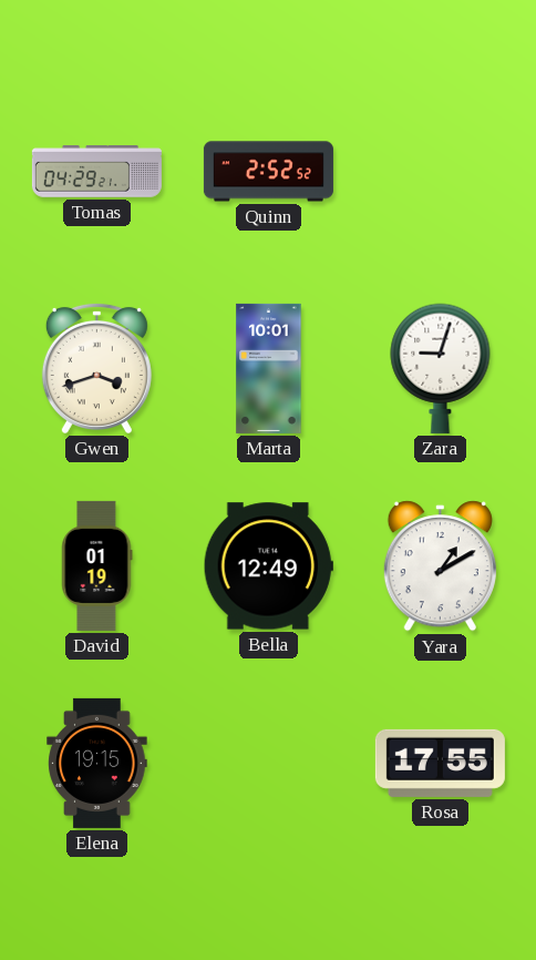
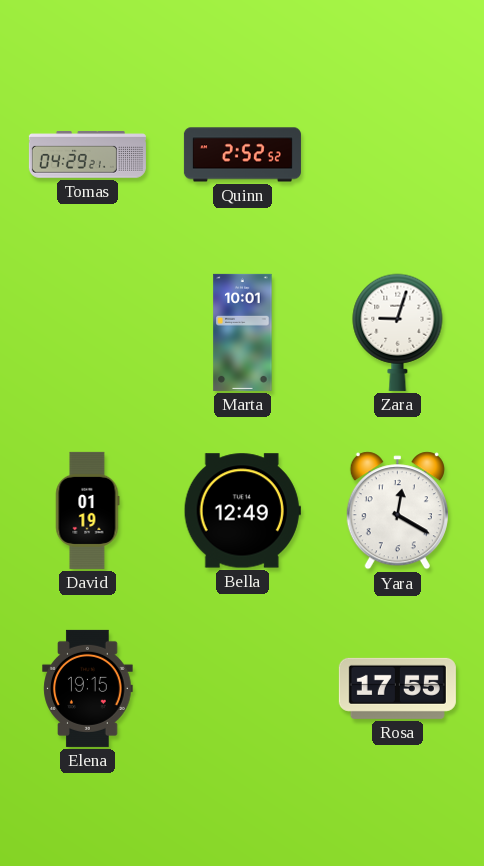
Gwen: 3:42 -> none
Yara: 1:10 -> 12:20
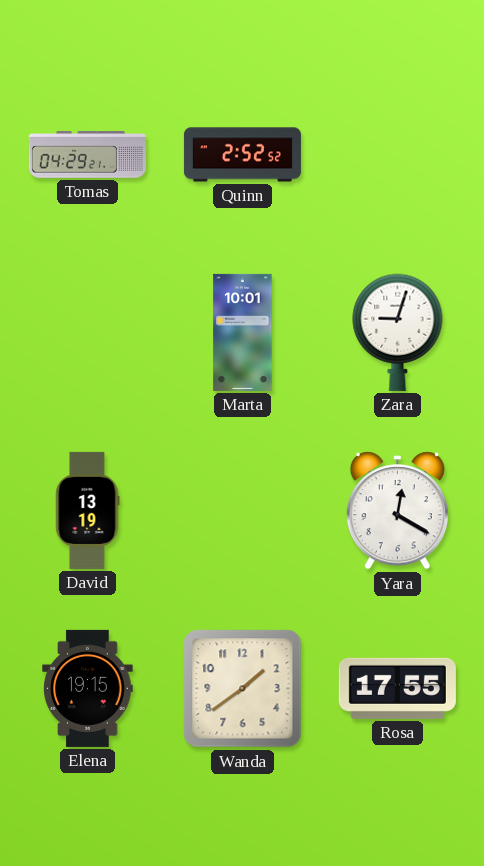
David: 01:19 -> 13:19
Bella: 12:49 -> none
Wanda: none -> 1:39
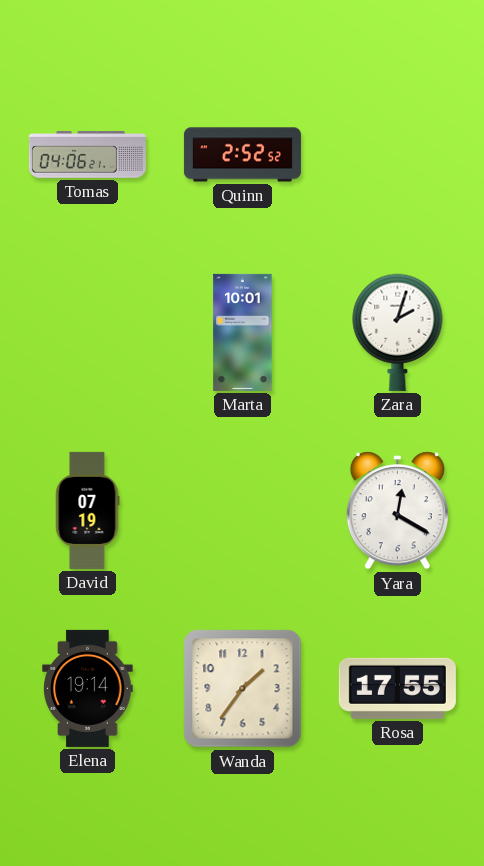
Tomas: 04:29 -> 04:06
Zara: 9:03 -> 2:03
David: 13:19 -> 07:19
Elena: 19:15 -> 19:14
Wanda: 1:39 -> 1:36
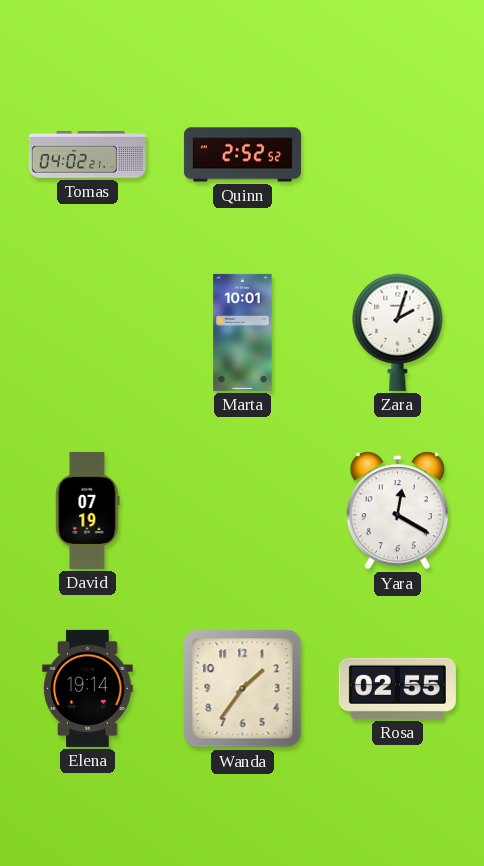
Tomas: 04:06 -> 04:02
Rosa: 17:55 -> 02:55
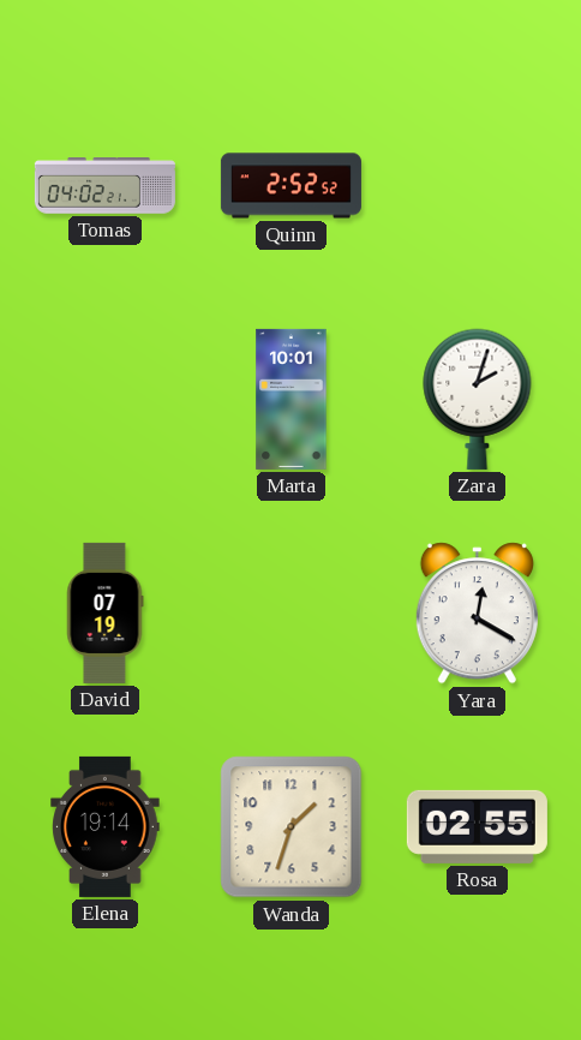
Wanda: 1:36 -> 1:33
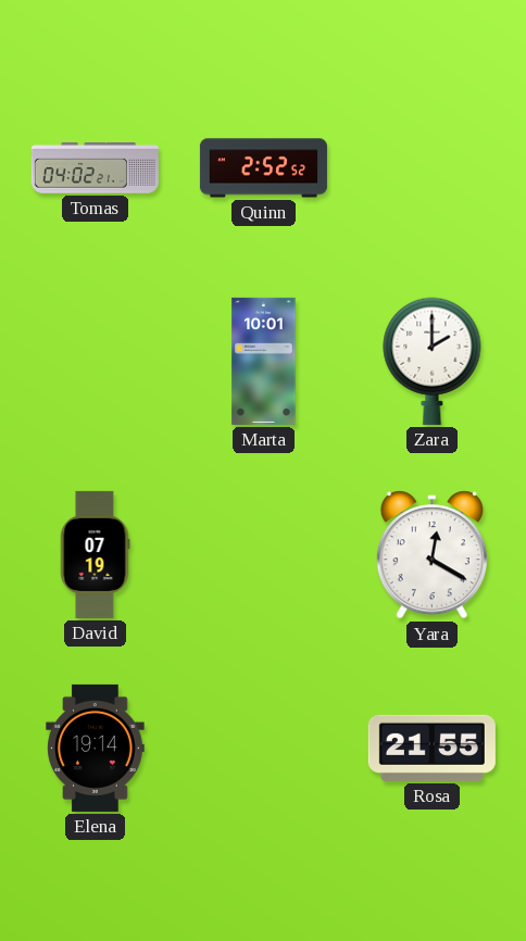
Zara: 2:03 -> 2:00
Wanda: 1:33 -> none
Rosa: 02:55 -> 21:55
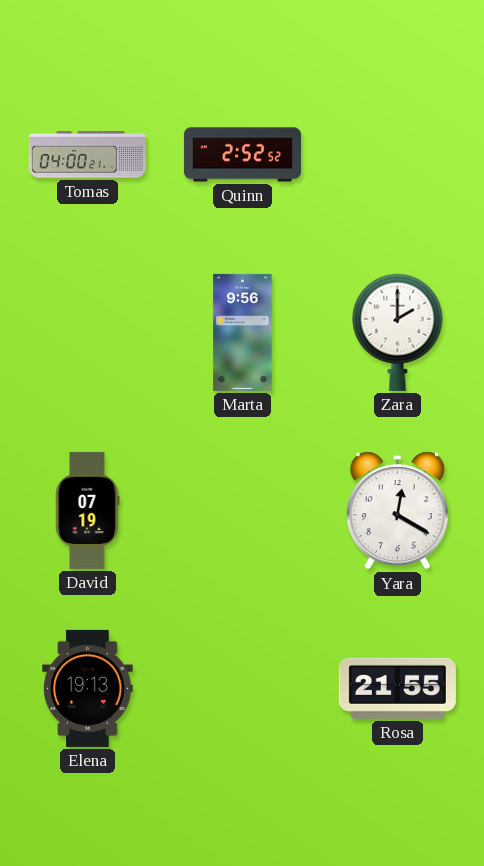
Tomas: 04:02 -> 04:00
Marta: 10:01 -> 9:56
Elena: 19:14 -> 19:13
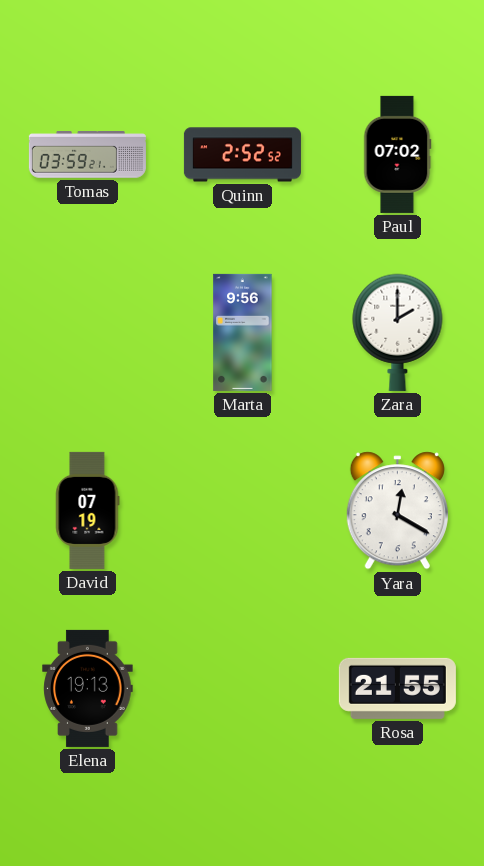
Tomas: 04:00 -> 03:59
Paul: none -> 07:02
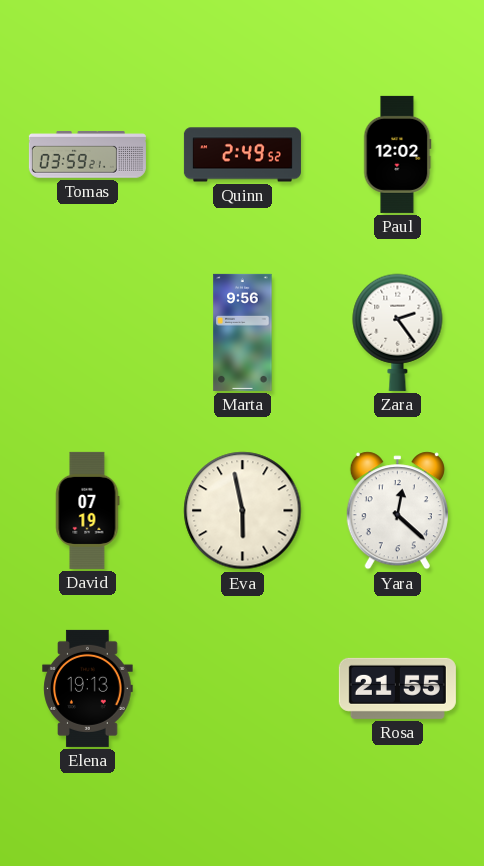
Quinn: 2:52 -> 2:49
Paul: 07:02 -> 12:02
Zara: 2:00 -> 2:24
Eva: none -> 5:58
Yara: 12:20 -> 12:22
